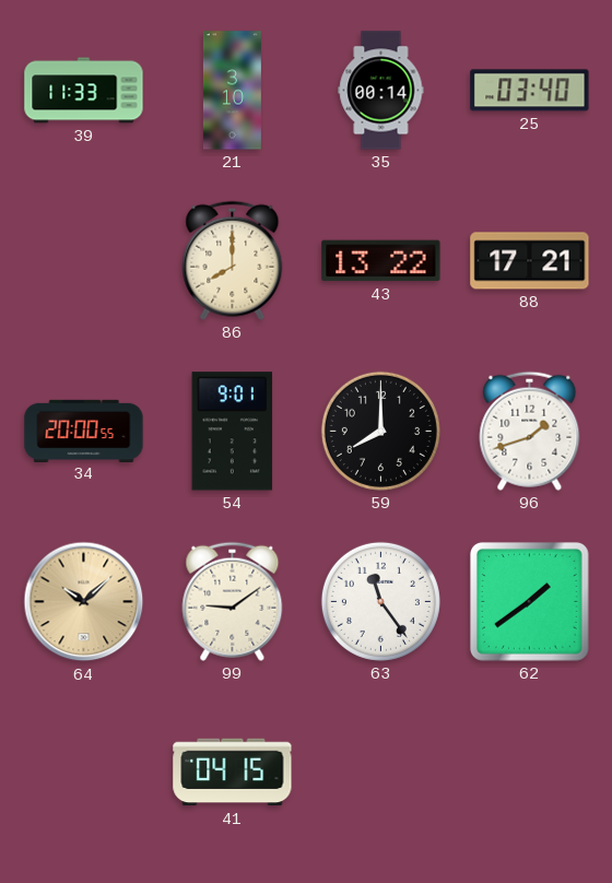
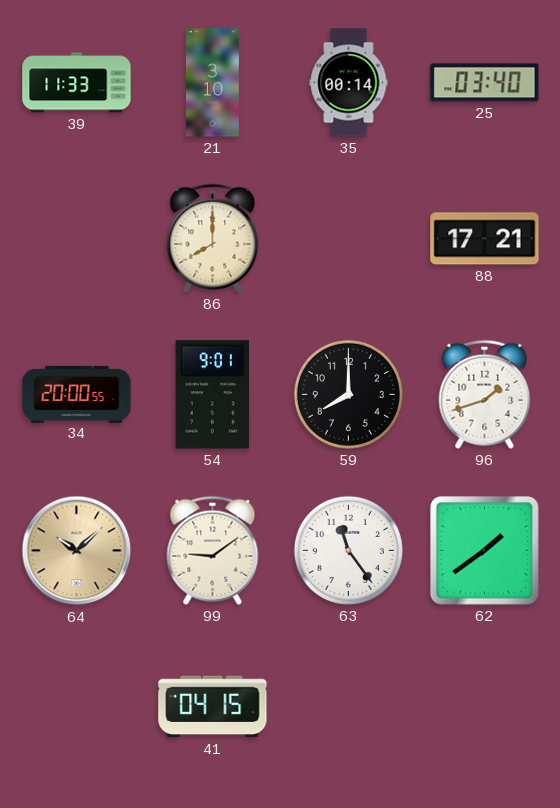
43: 13:22 -> none
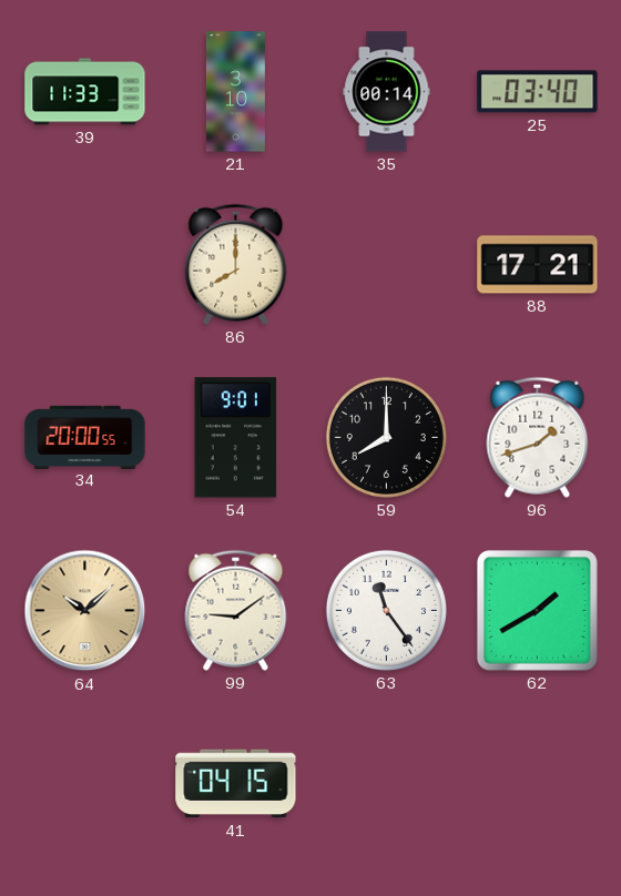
62: 1:39 -> 1:40
